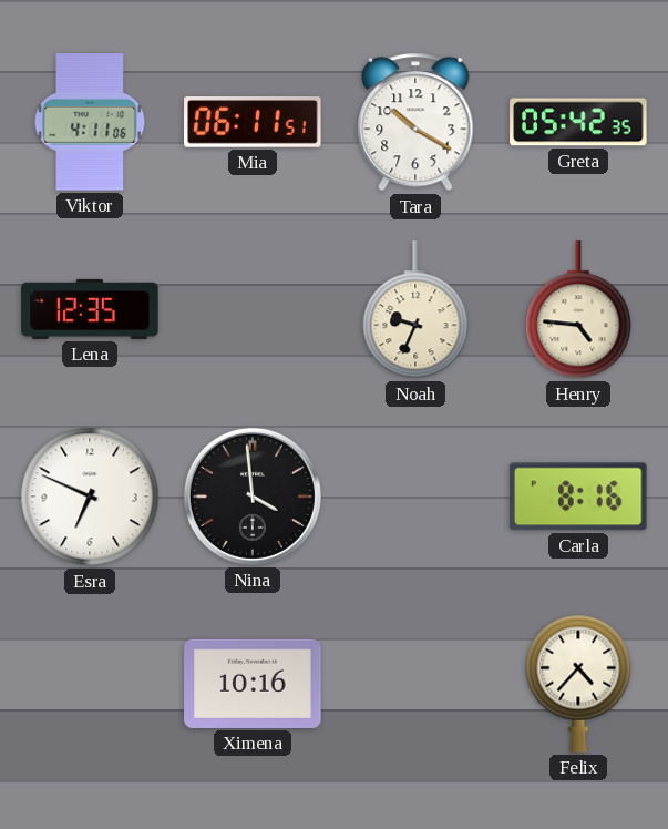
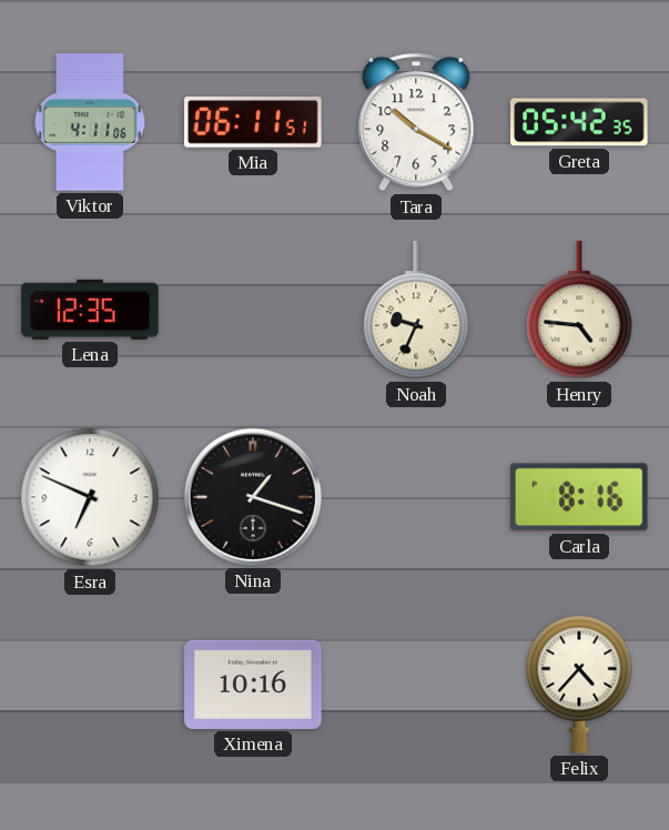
Nina: 3:59 -> 1:18
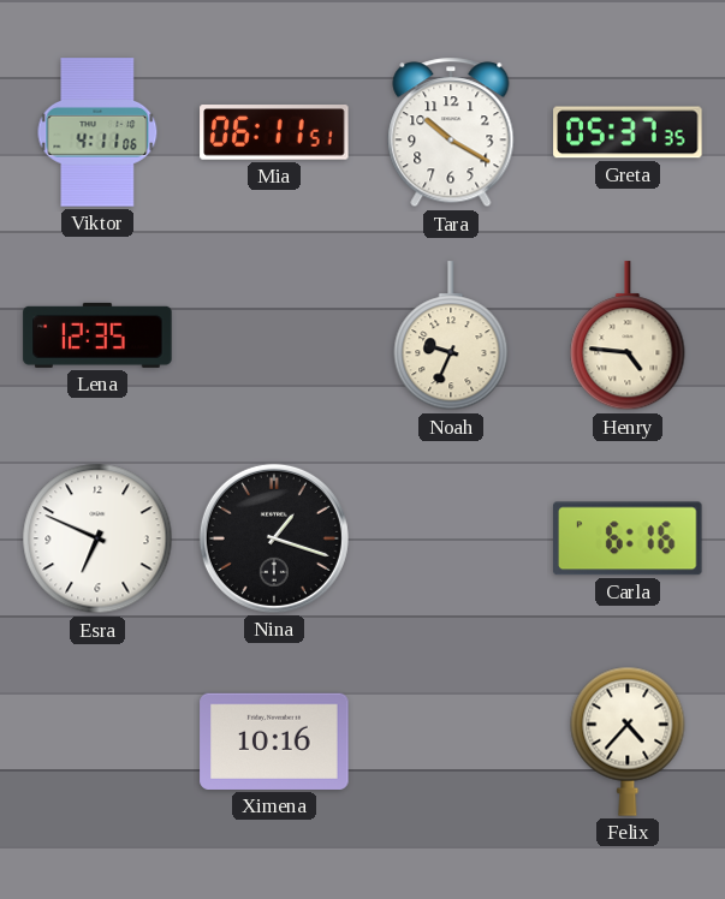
Greta: 05:42 -> 05:37
Carla: 8:16 -> 6:16
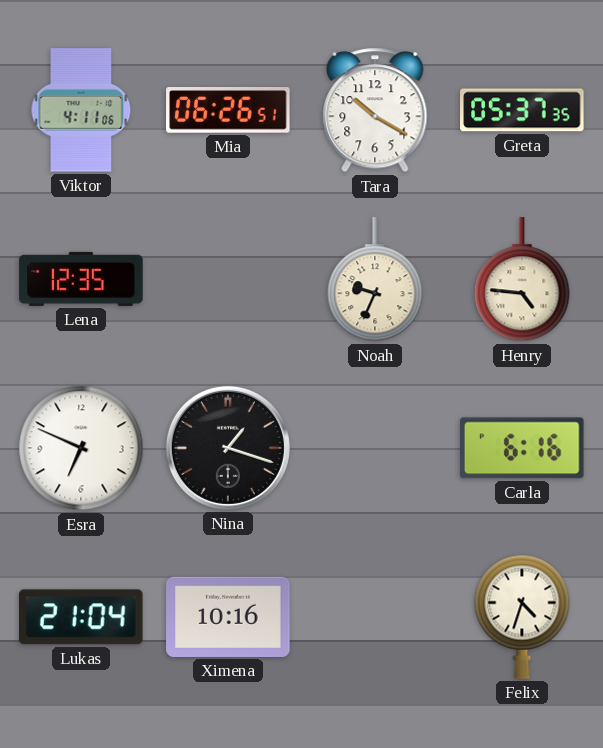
Mia: 06:11 -> 06:26
Lukas: none -> 21:04
Felix: 4:37 -> 4:33
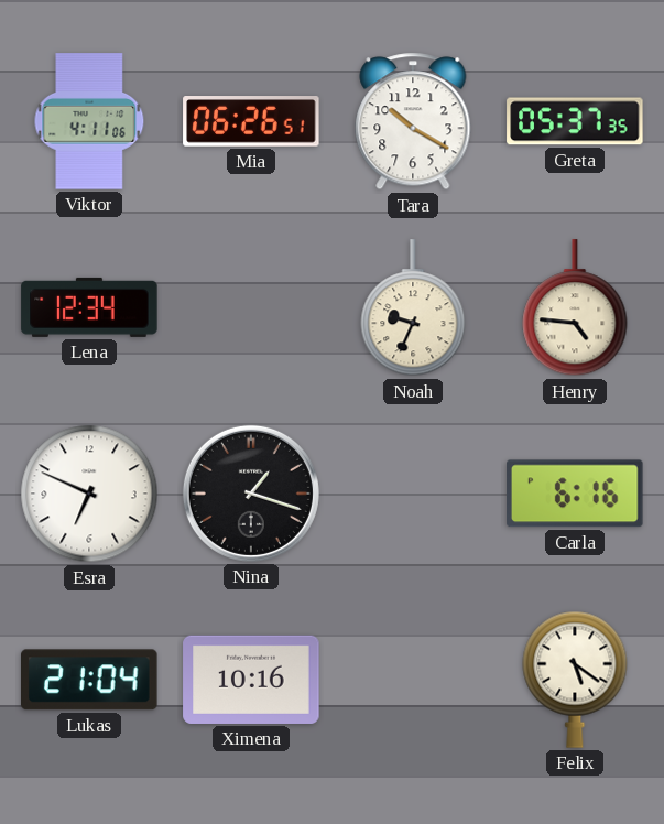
Lena: 12:35 -> 12:34
Felix: 4:33 -> 5:21
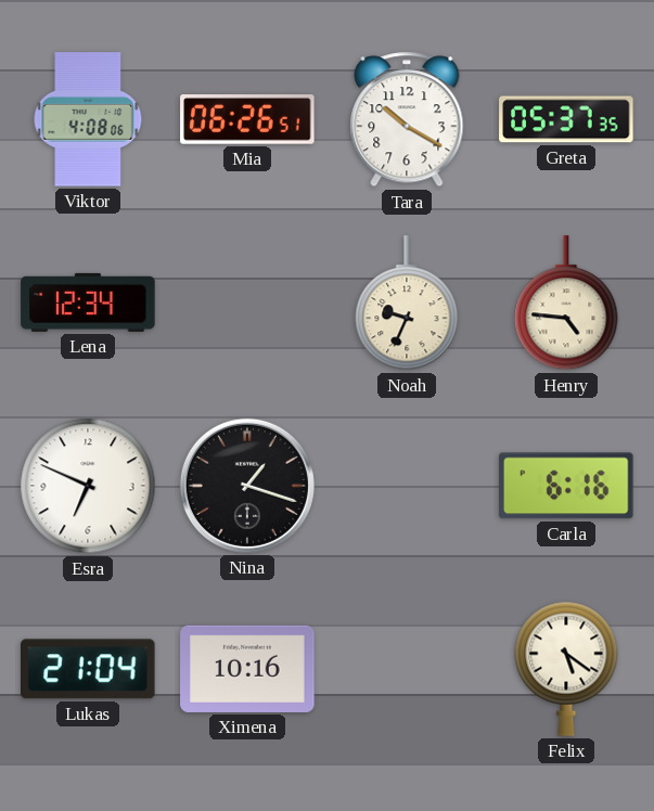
Viktor: 4:11 -> 4:08
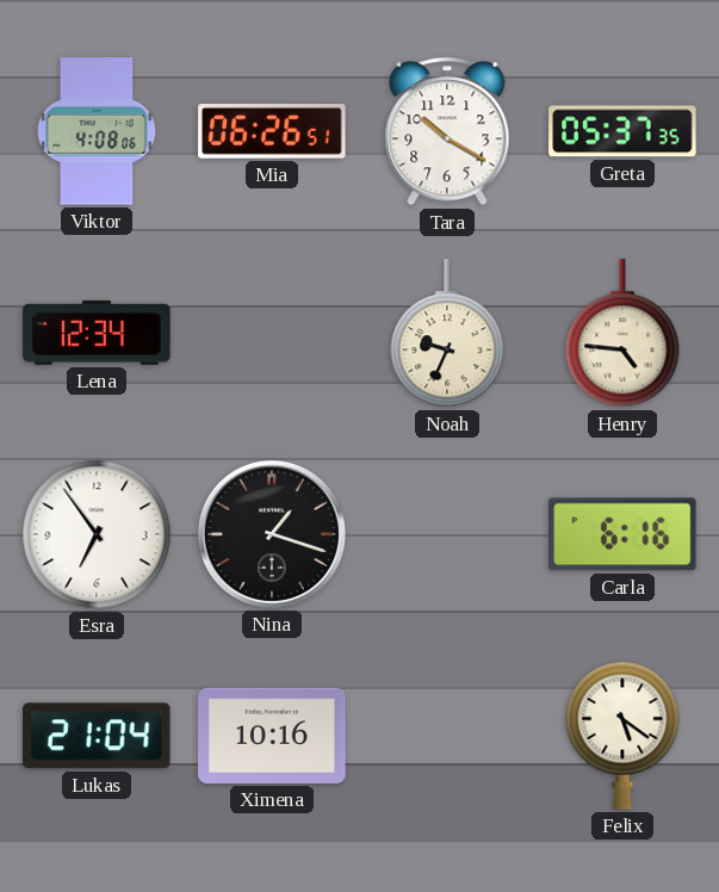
Esra: 6:49 -> 6:54
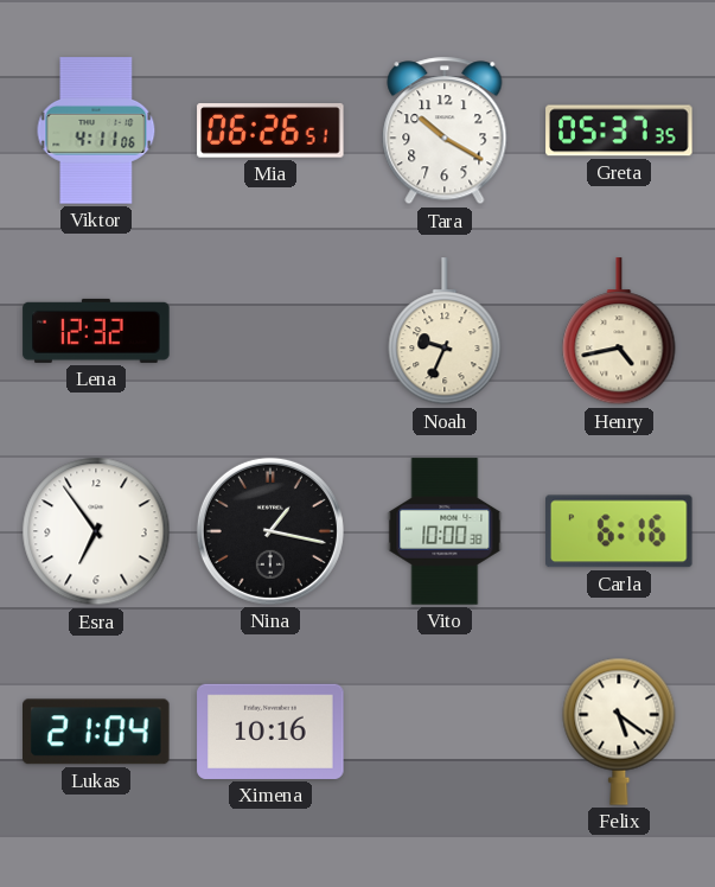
Viktor: 4:08 -> 4:11
Lena: 12:34 -> 12:32
Henry: 4:46 -> 4:43
Nina: 1:18 -> 1:17
Vito: none -> 10:00
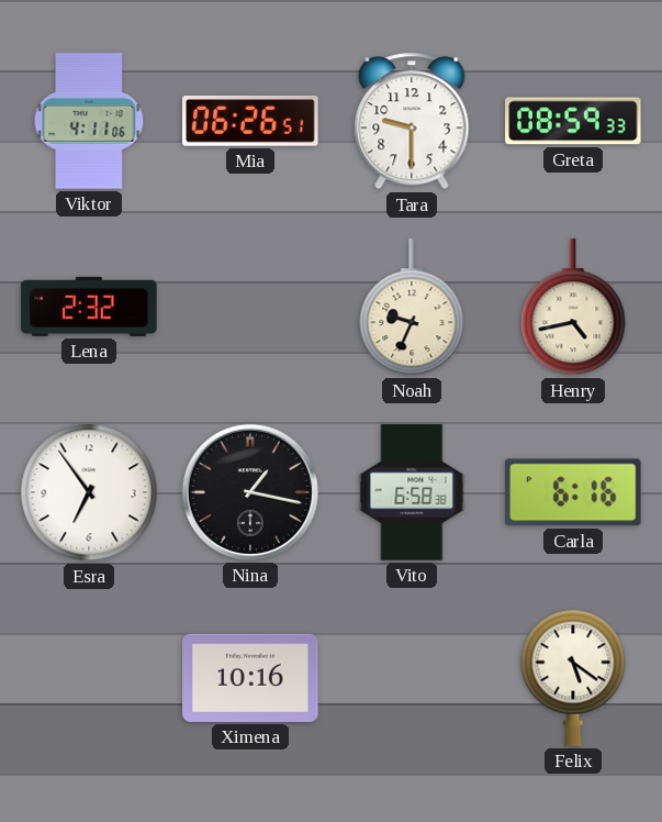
Tara: 10:20 -> 9:30
Greta: 05:37 -> 08:59
Lena: 12:32 -> 2:32
Vito: 10:00 -> 6:58
Lukas: 21:04 -> none
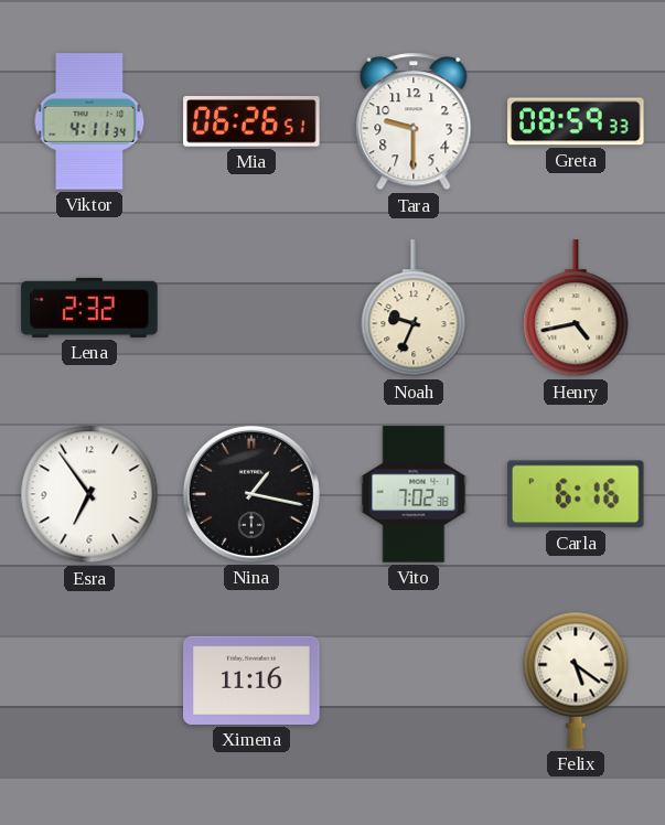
Viktor: 4:11:06 -> 4:11:34
Vito: 6:58 -> 7:02
Ximena: 10:16 -> 11:16
